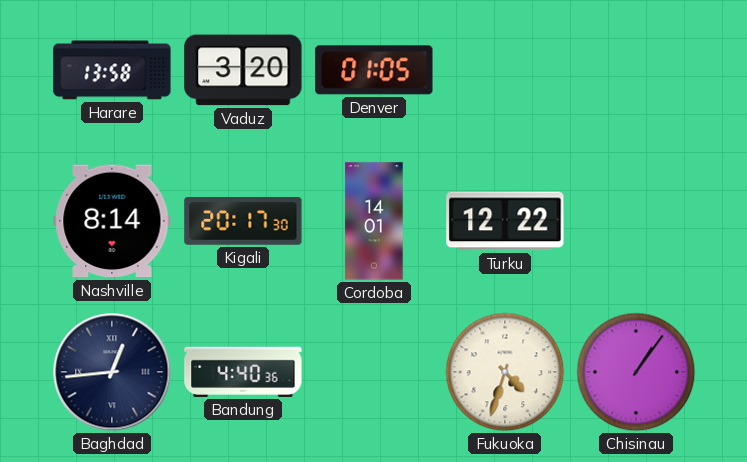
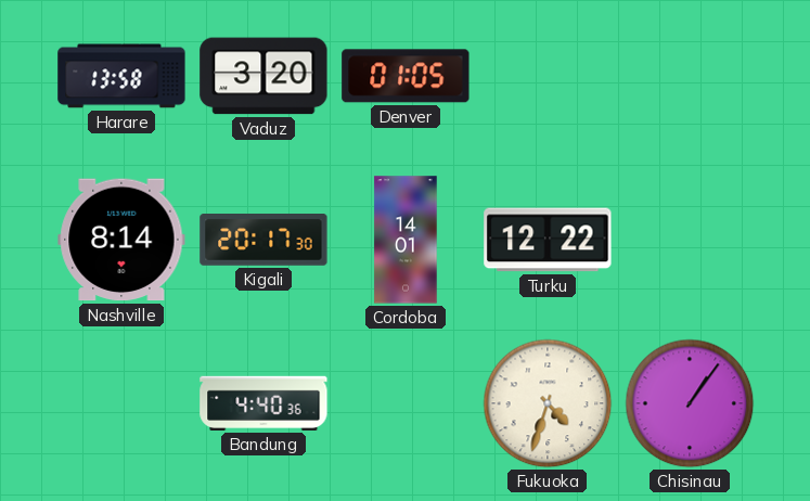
Baghdad: 12:44 -> none
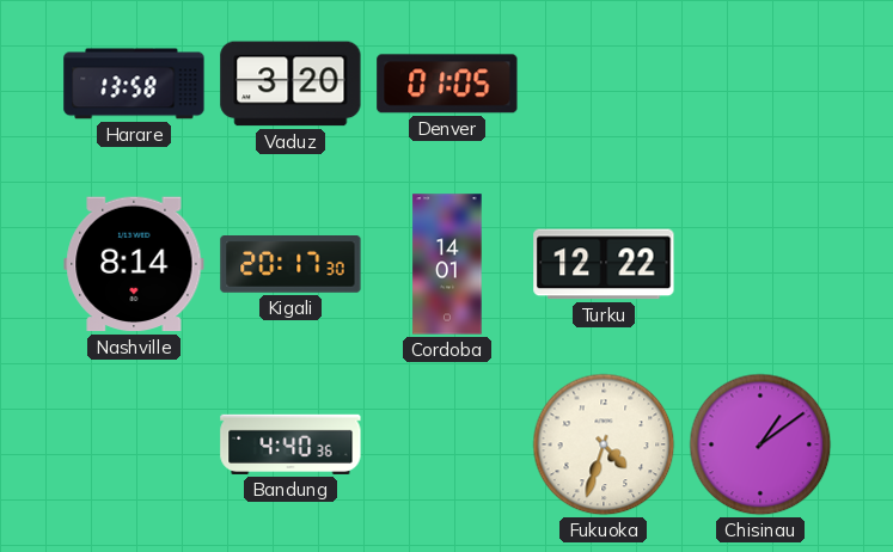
Chisinau: 1:06 -> 1:09
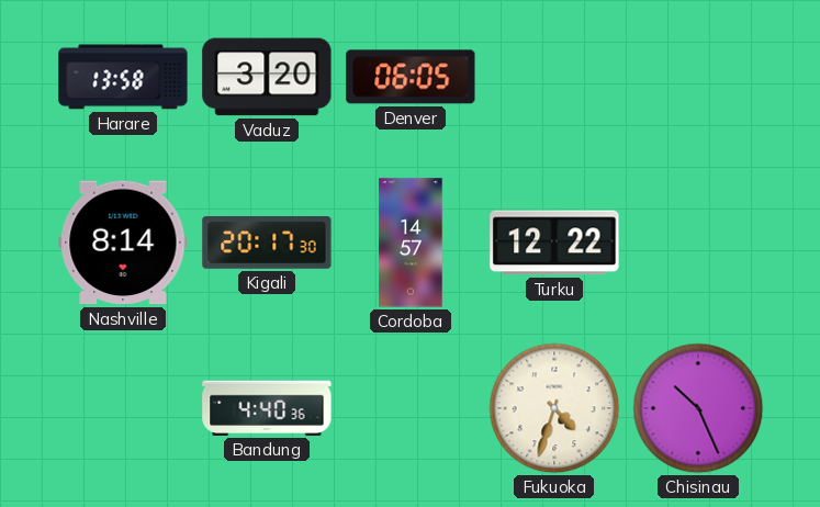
Denver: 01:05 -> 06:05
Cordoba: 14:01 -> 14:57
Chisinau: 1:09 -> 10:26
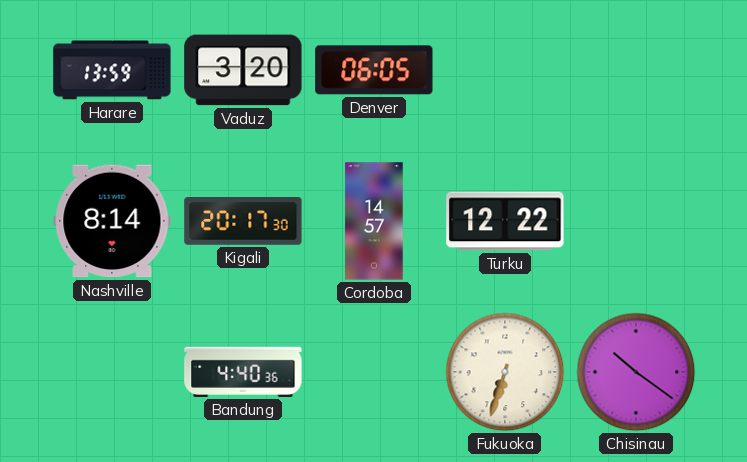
Harare: 13:58 -> 13:59
Fukuoka: 4:33 -> 6:33
Chisinau: 10:26 -> 10:21
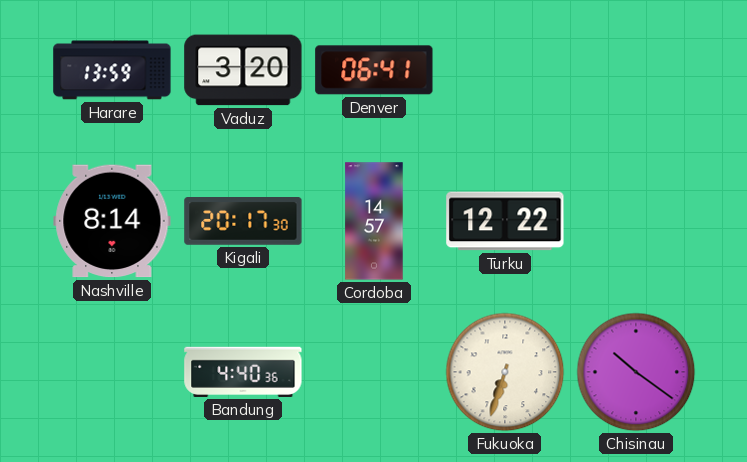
Denver: 06:05 -> 06:41
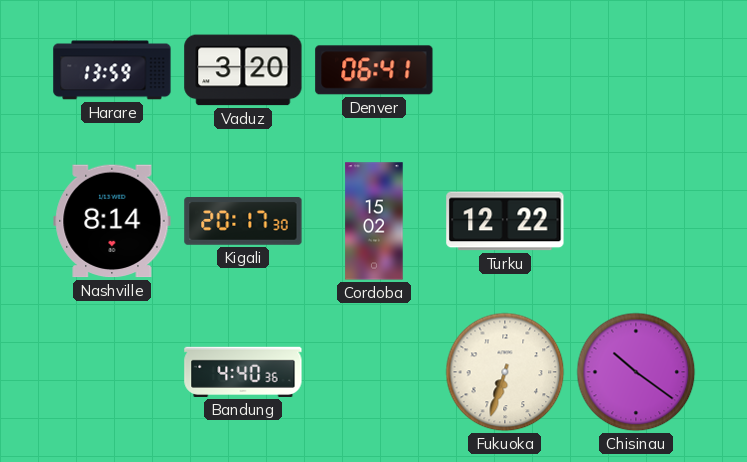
Cordoba: 14:57 -> 15:02
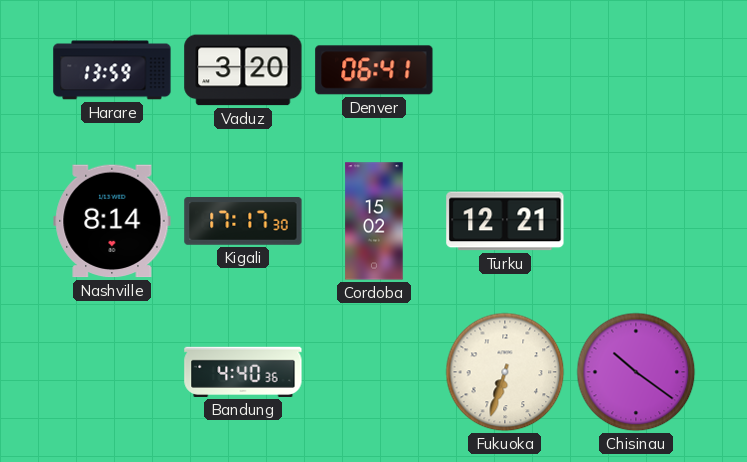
Kigali: 20:17 -> 17:17
Turku: 12:22 -> 12:21
